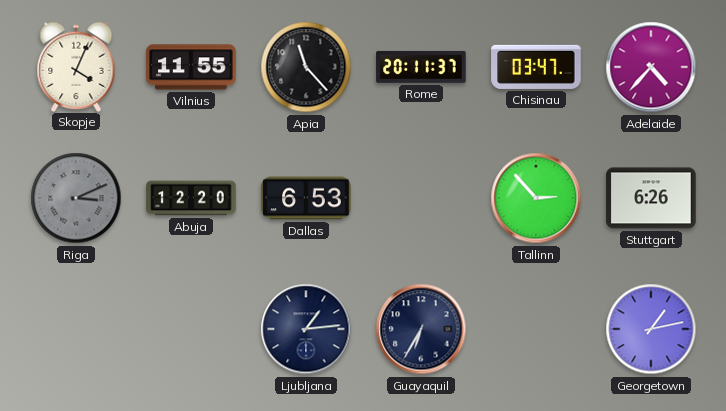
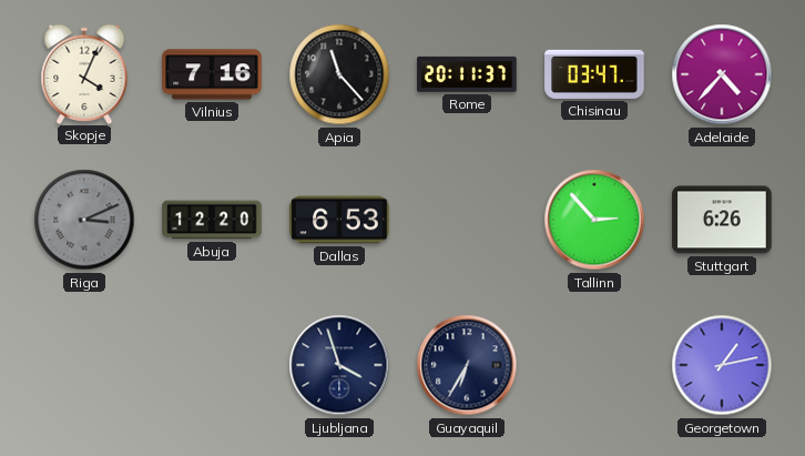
Vilnius: 11:55 -> 7:16
Ljubljana: 1:14 -> 3:57
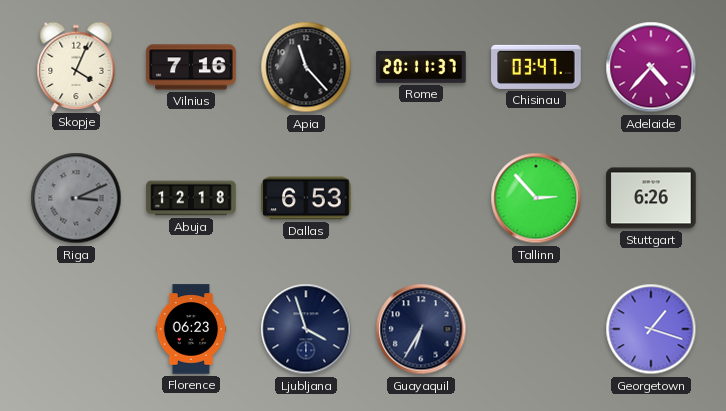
Abuja: 12:20 -> 12:18
Florence: none -> 06:23
Georgetown: 1:13 -> 1:18
